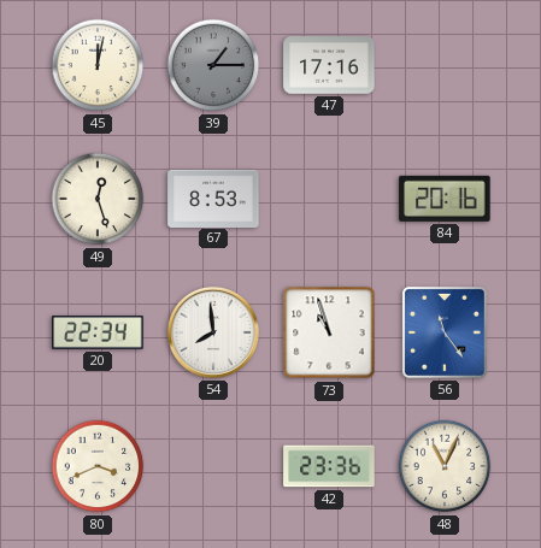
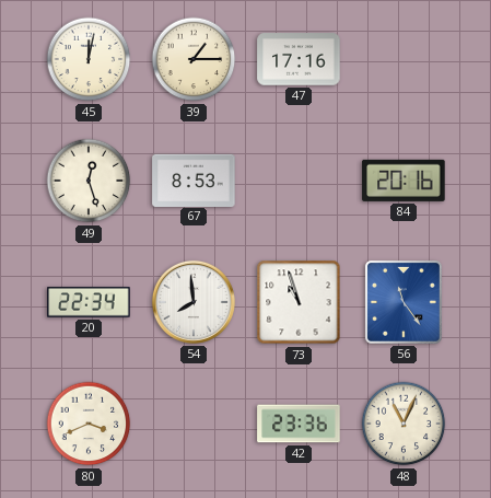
39 dial: grey -> cream
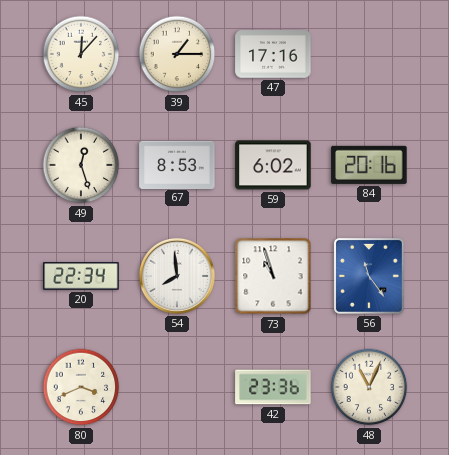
45: 12:02 -> 12:07
59: none -> 6:02
